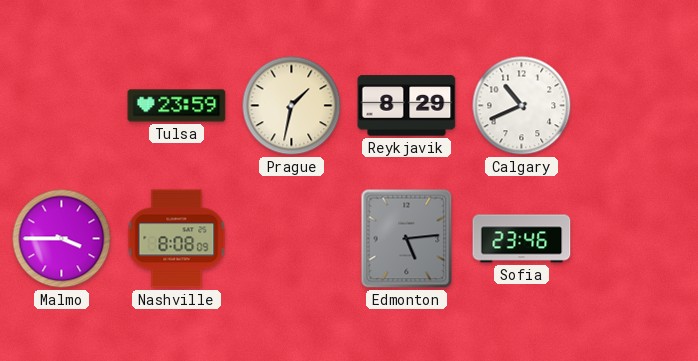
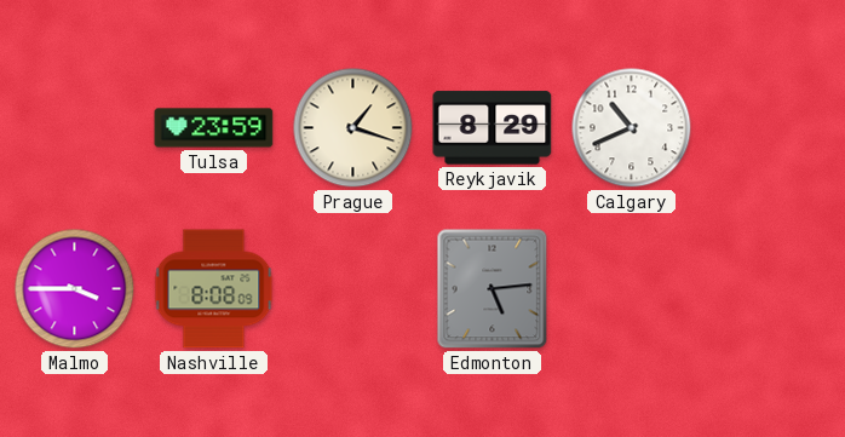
Prague: 1:32 -> 1:18
Sofia: 23:46 -> none
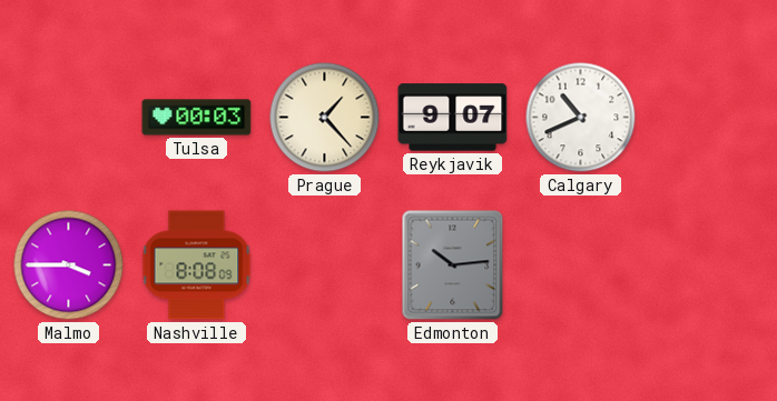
Tulsa: 23:59 -> 00:03
Prague: 1:18 -> 1:23
Reykjavik: 8:29 -> 9:07
Edmonton: 5:14 -> 10:14
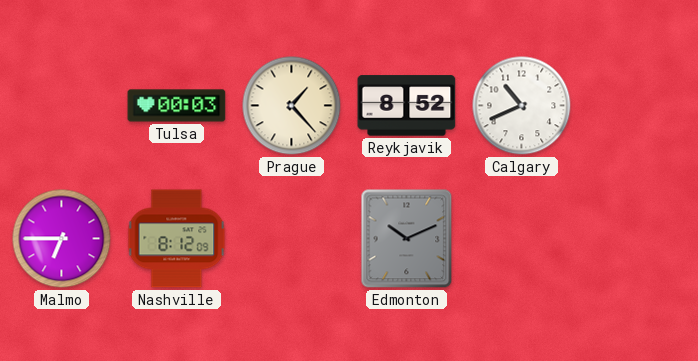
Reykjavik: 9:07 -> 8:52
Malmo: 3:45 -> 6:45
Nashville: 8:08 -> 8:12
Edmonton: 10:14 -> 10:11
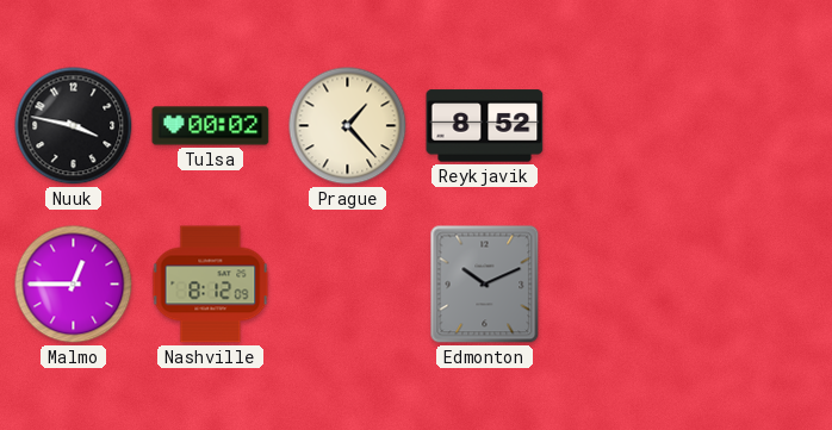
Nuuk: none -> 3:47
Tulsa: 00:03 -> 00:02
Calgary: 10:41 -> none
Malmo: 6:45 -> 12:45
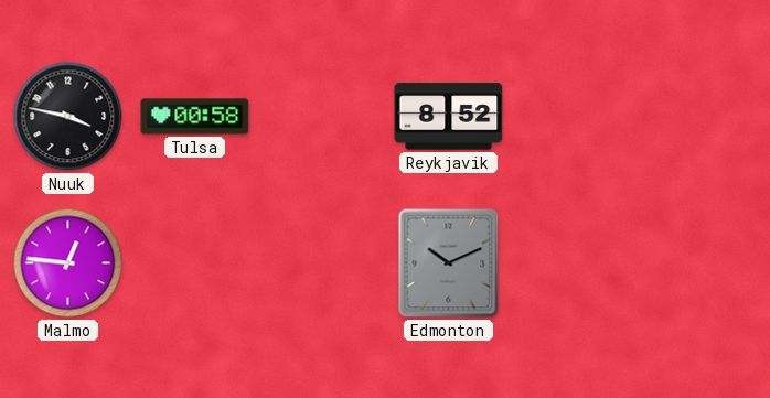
Tulsa: 00:02 -> 00:58
Prague: 1:23 -> none
Malmo: 12:45 -> 12:46
Nashville: 8:12 -> none
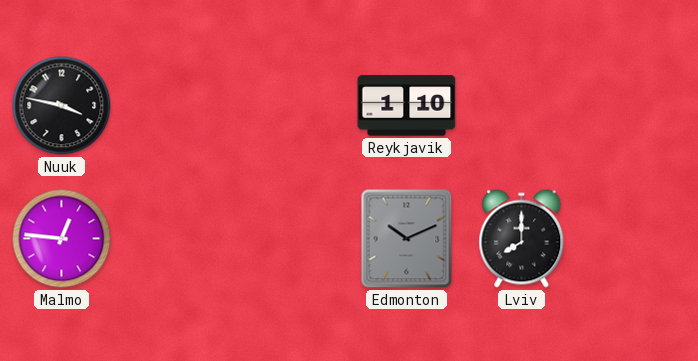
Tulsa: 00:58 -> none
Reykjavik: 8:52 -> 1:10
Lviv: none -> 8:00
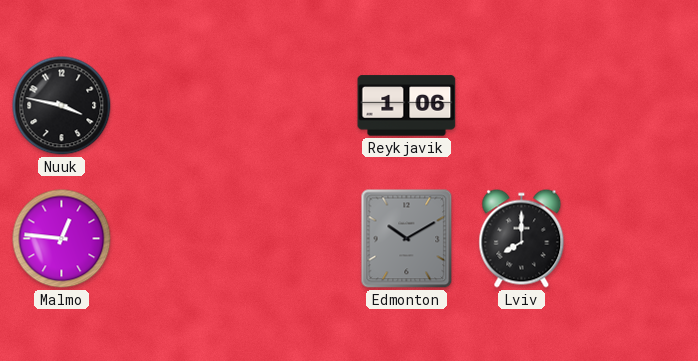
Reykjavik: 1:10 -> 1:06
Edmonton: 10:11 -> 10:10
